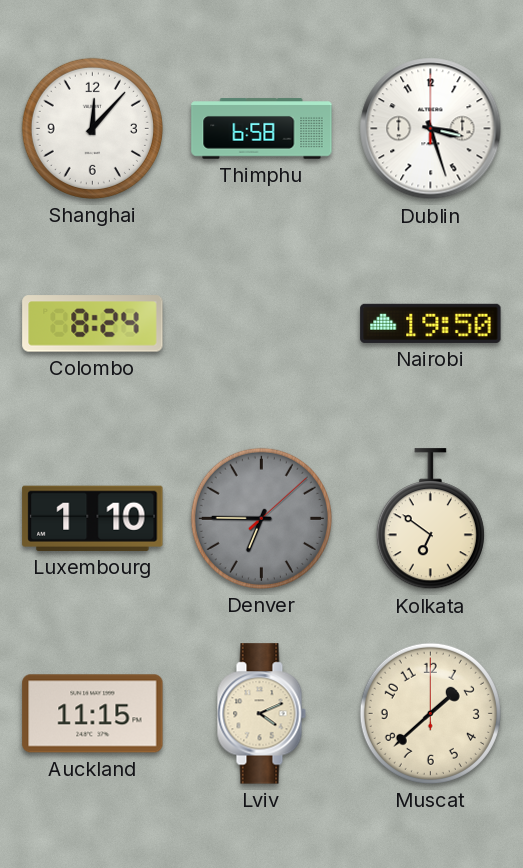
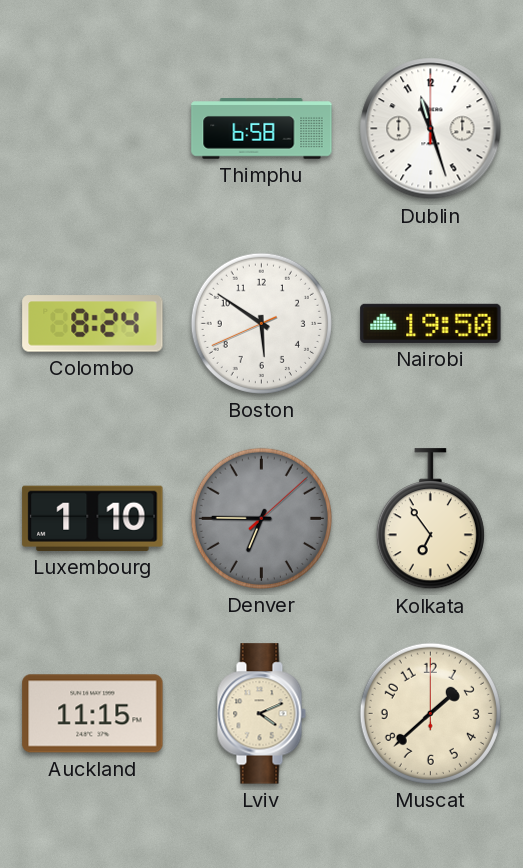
Shanghai: 12:07 -> none
Dublin: 3:27 -> 11:27
Boston: none -> 5:50
Kolkata: 6:51 -> 6:54
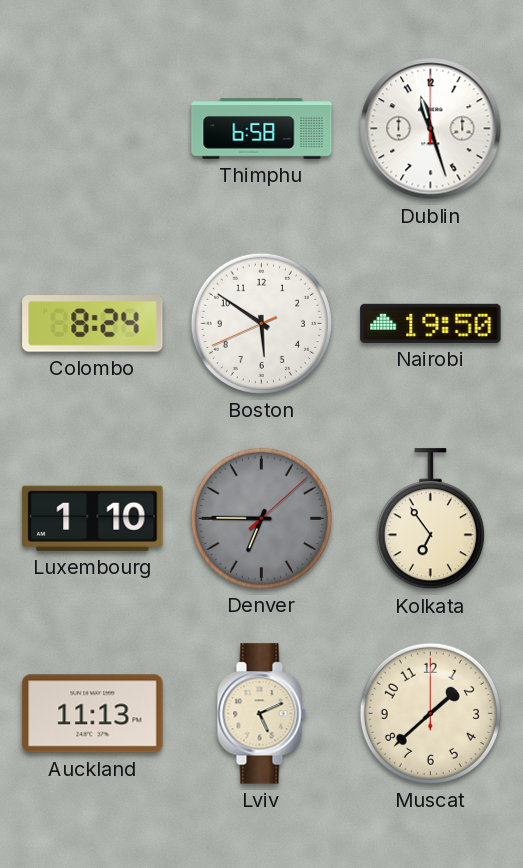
Auckland: 11:15 -> 11:13
Lviv: 4:11 -> 5:11
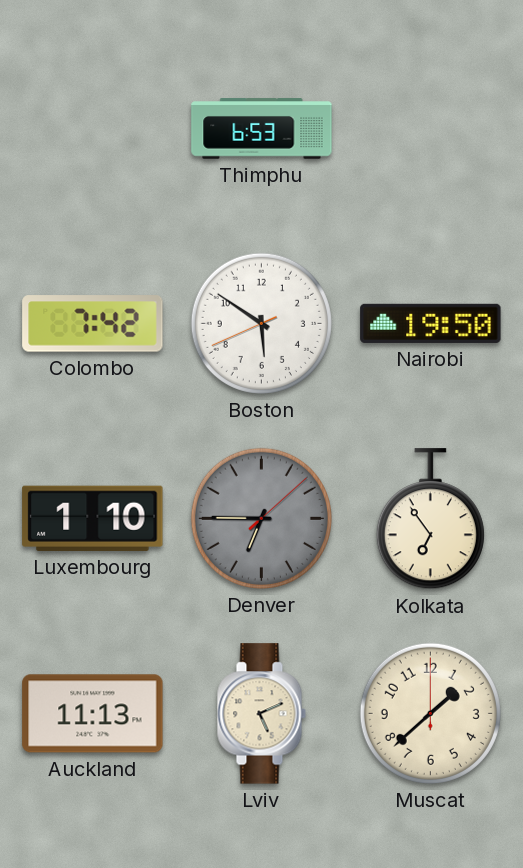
Thimphu: 6:58 -> 6:53
Dublin: 11:27 -> none
Colombo: 8:24 -> 7:42
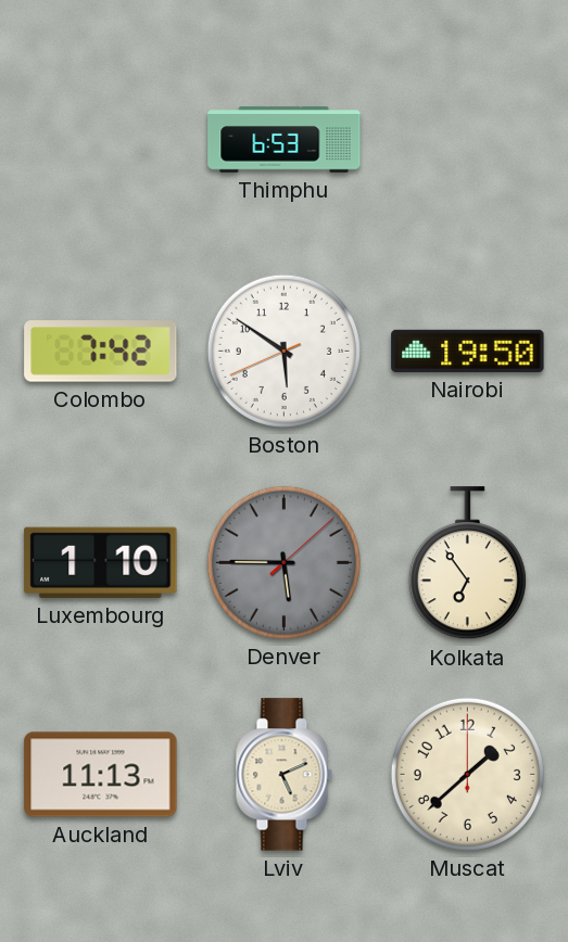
Denver: 6:45 -> 5:45
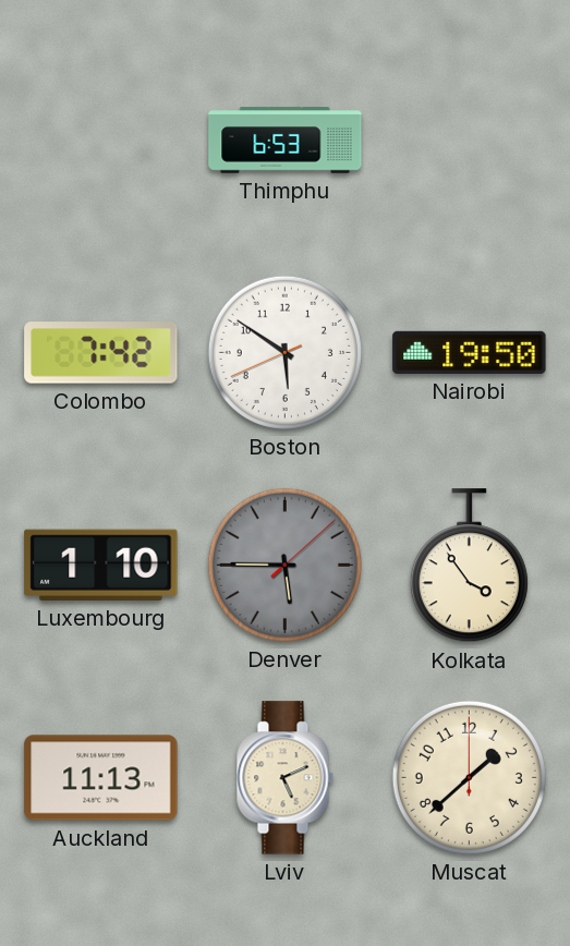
Kolkata: 6:54 -> 3:54
